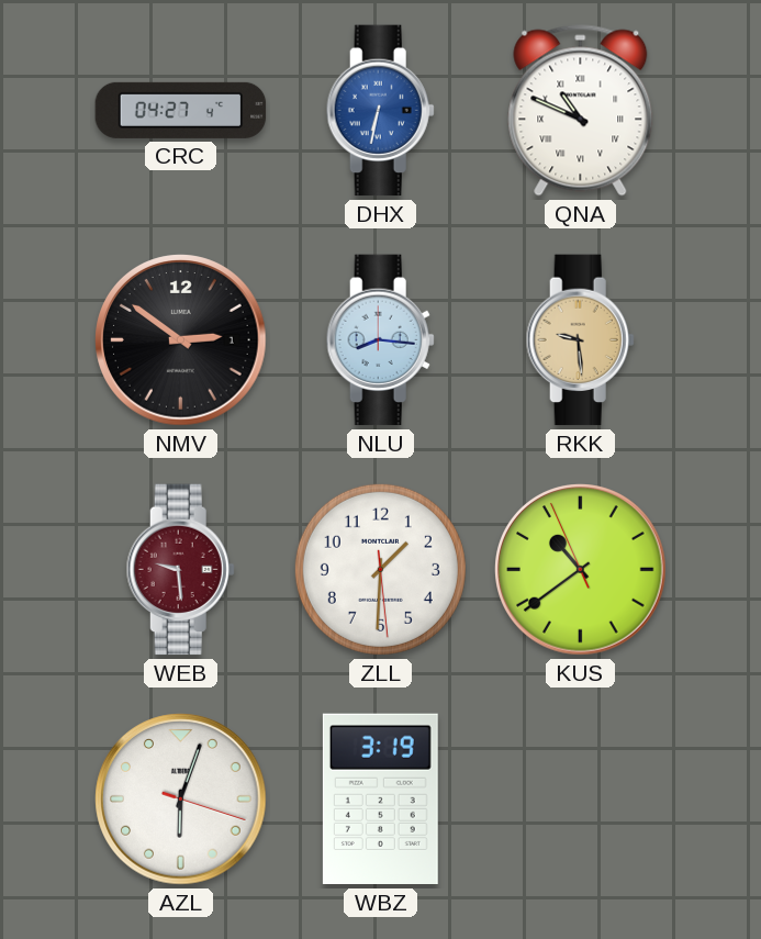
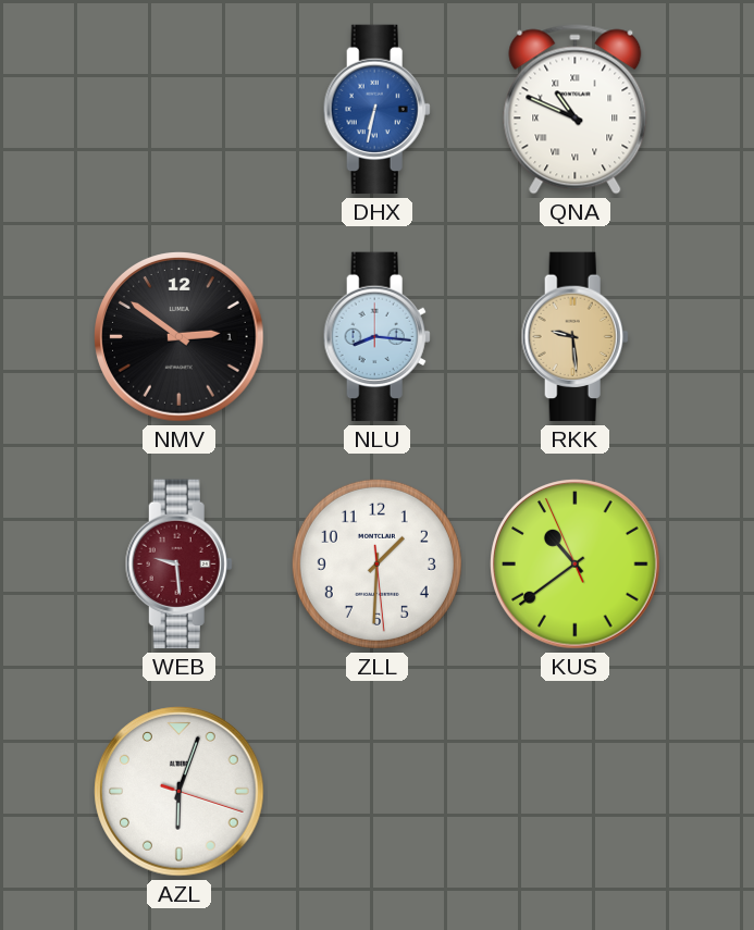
CRC: 04:27 -> none
WBZ: 3:19 -> none
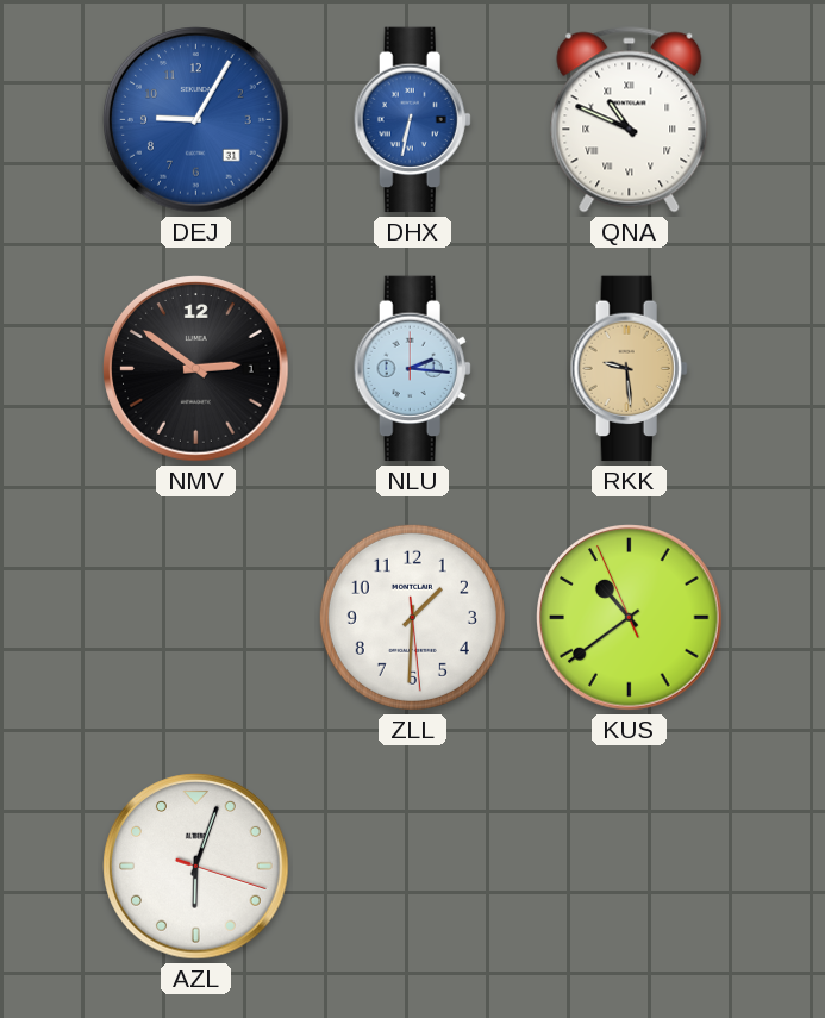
DEJ: none -> 9:05
NLU: 8:16 -> 2:16
WEB: 9:29 -> none
